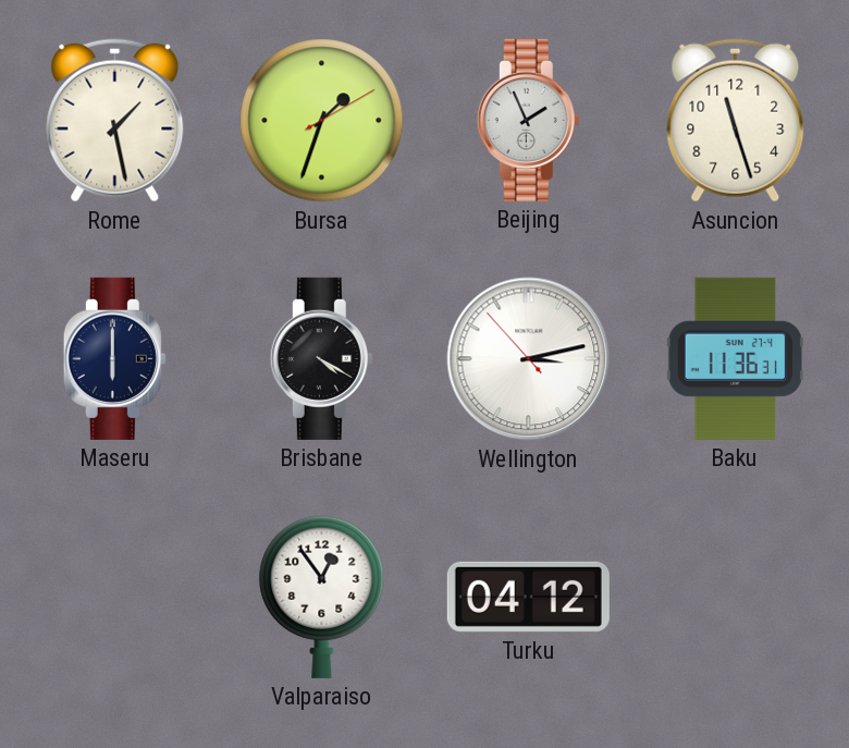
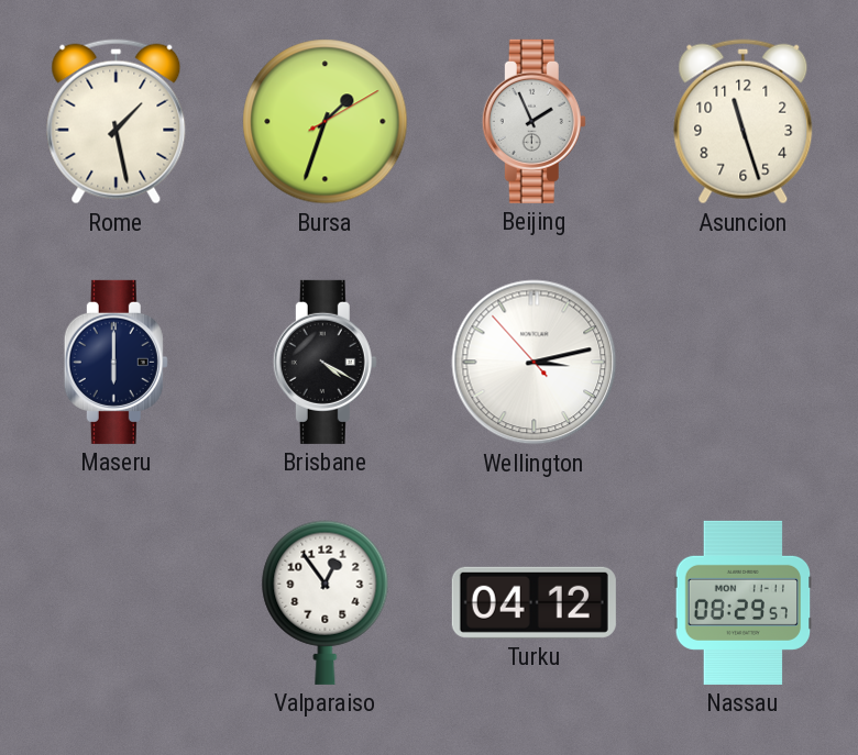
Baku: 11:36 -> none
Nassau: none -> 08:29
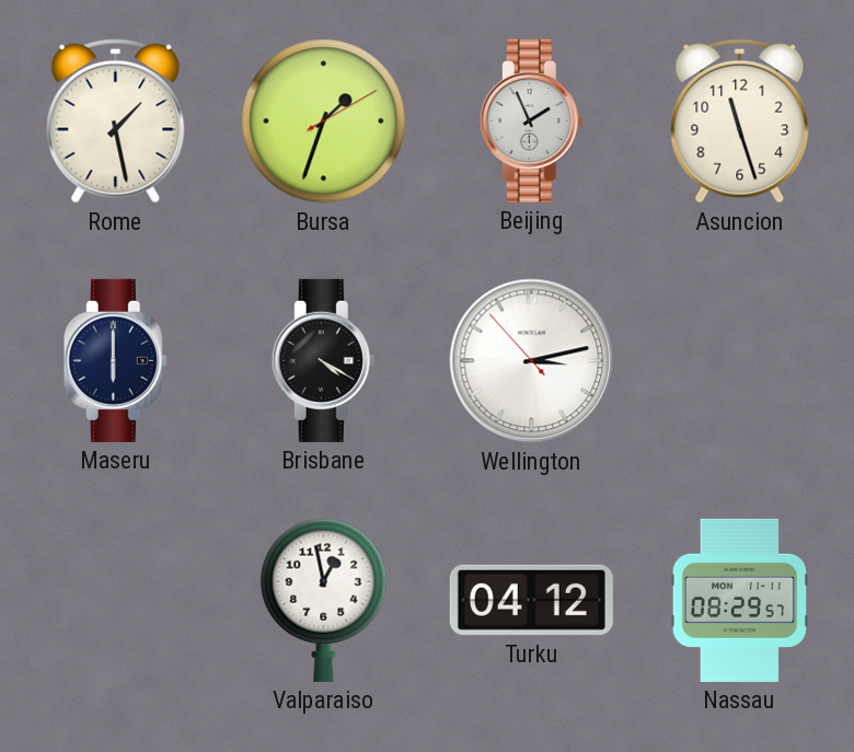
Valparaiso: 12:54 -> 12:58
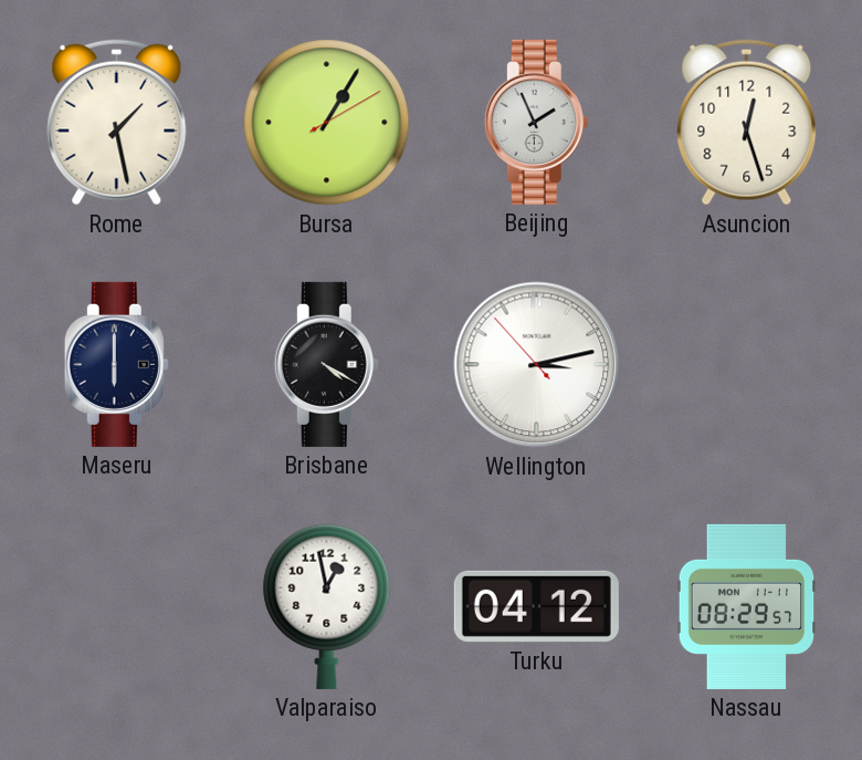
Bursa: 1:33 -> 1:05
Asuncion: 11:27 -> 12:27
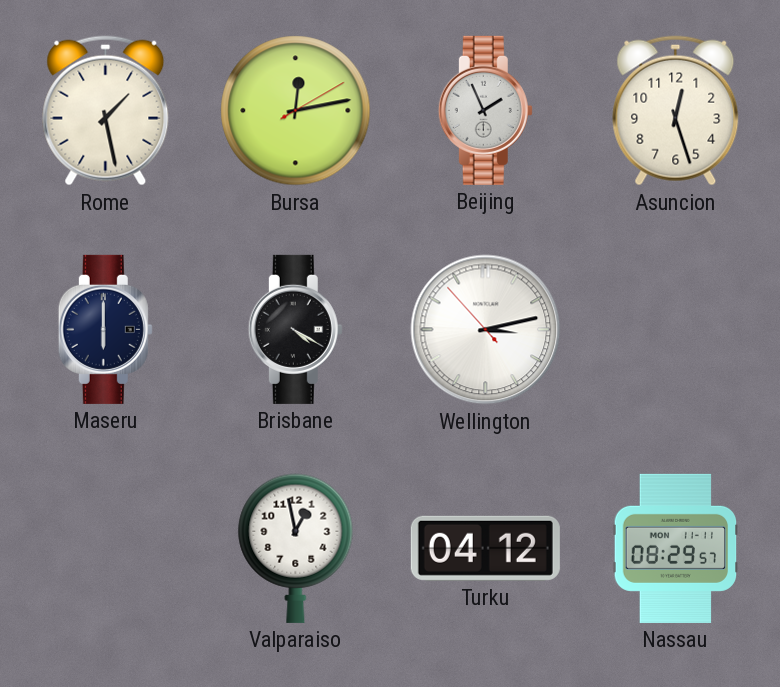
Bursa: 1:05 -> 12:13
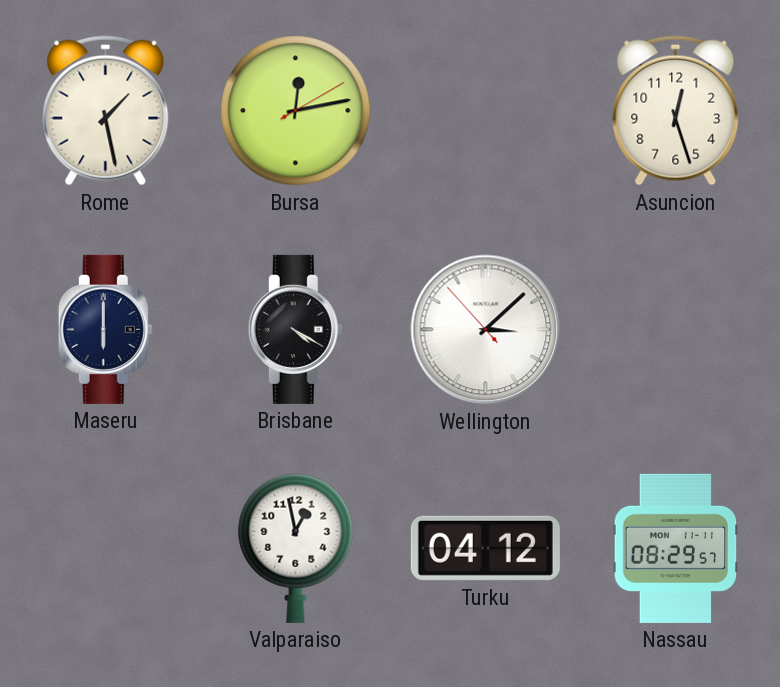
Beijing: 1:56 -> none
Wellington: 3:12 -> 3:07
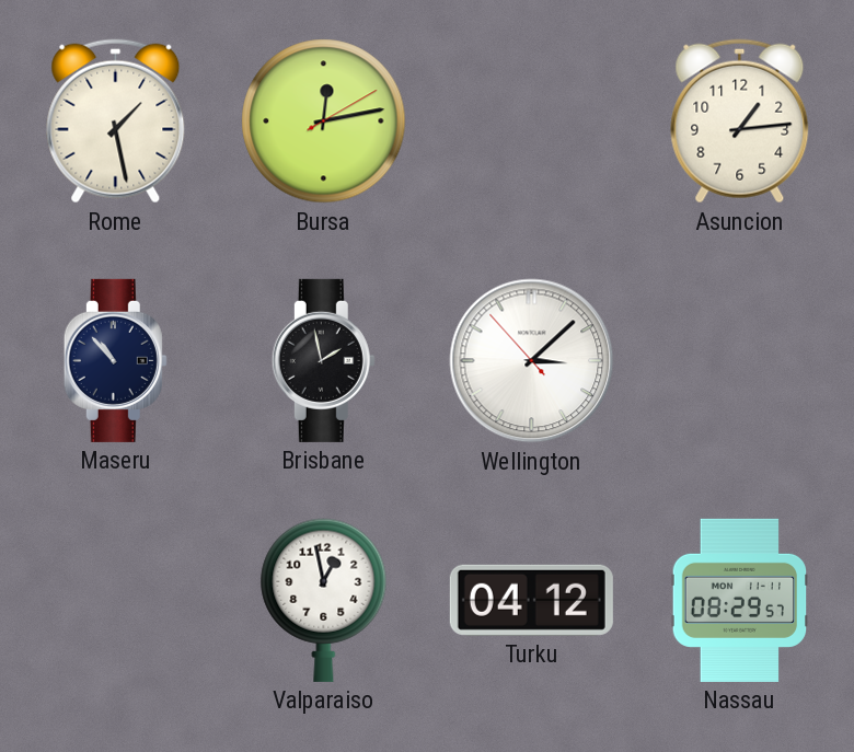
Asuncion: 12:27 -> 1:14
Maseru: 6:00 -> 10:53
Brisbane: 4:20 -> 1:58
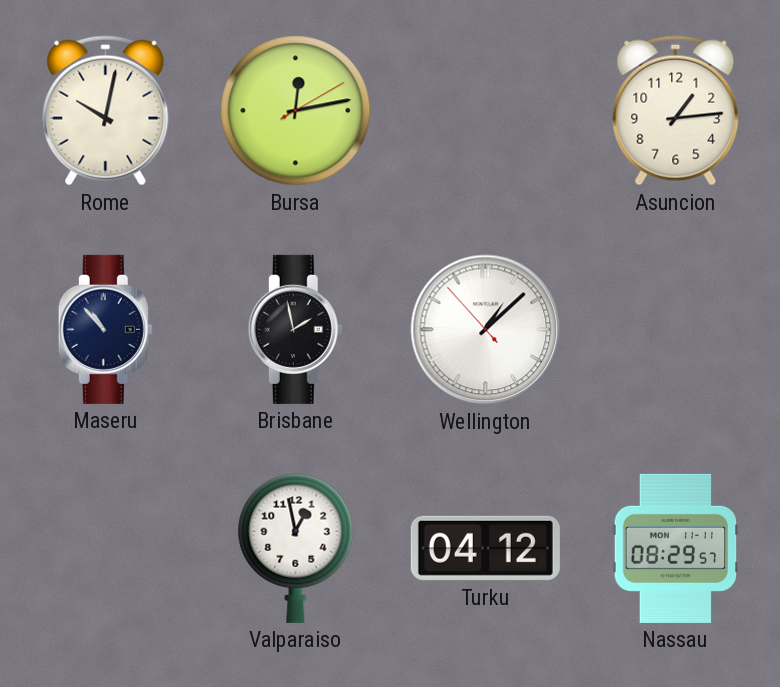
Rome: 1:28 -> 10:02
Wellington: 3:07 -> 1:07
